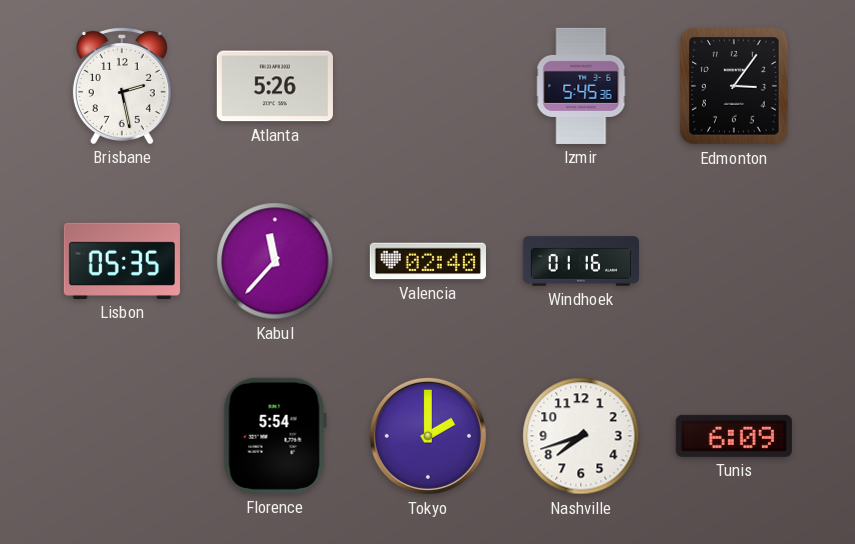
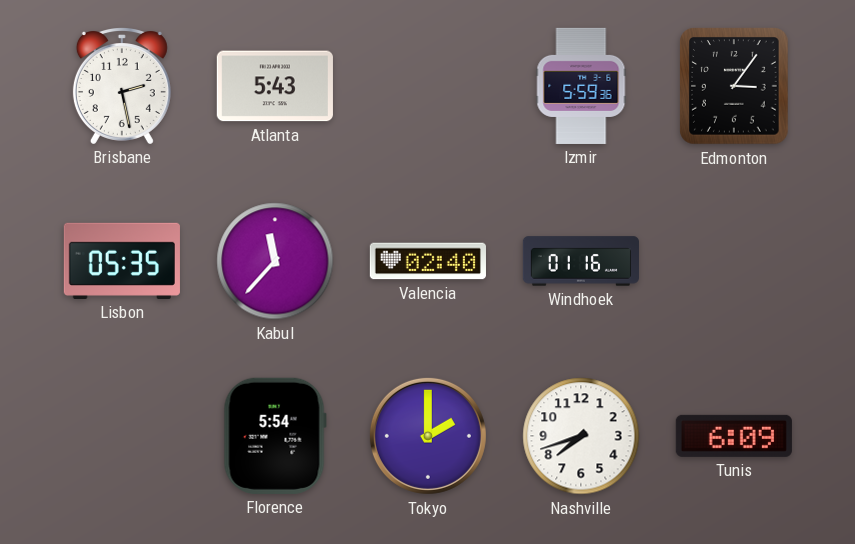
Atlanta: 5:26 -> 5:43
Izmir: 5:45 -> 5:59
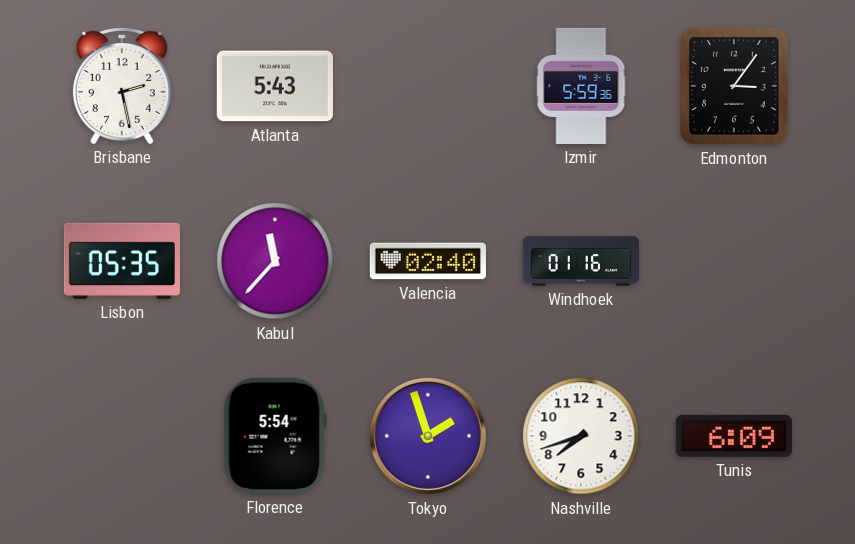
Tokyo: 2:00 -> 1:57
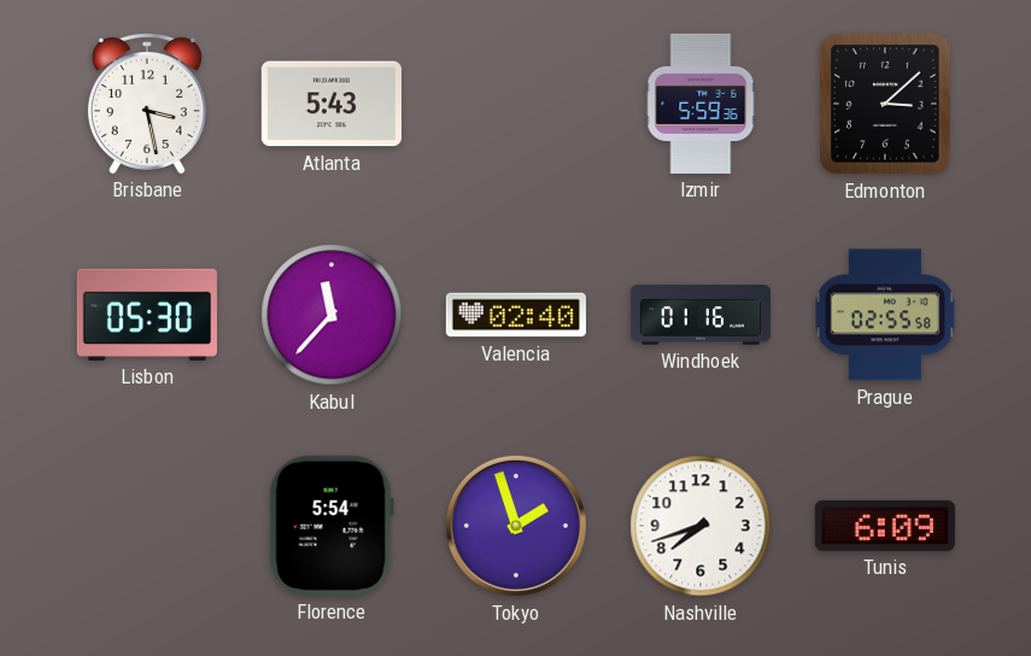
Brisbane: 2:28 -> 3:28
Edmonton: 3:06 -> 3:08
Lisbon: 05:35 -> 05:30
Prague: none -> 02:55
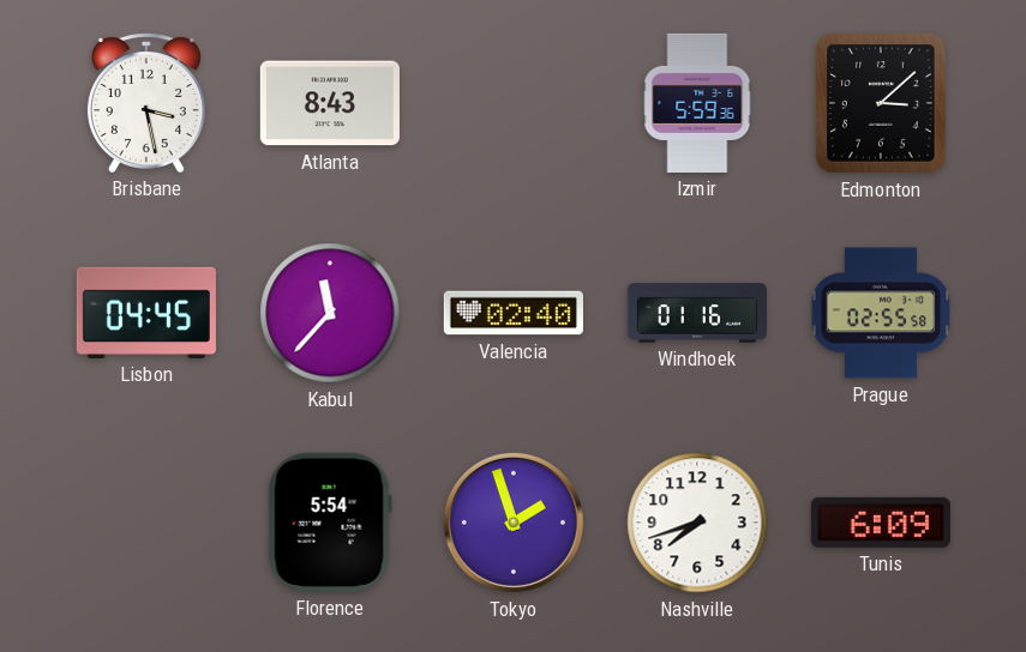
Atlanta: 5:43 -> 8:43
Lisbon: 05:30 -> 04:45
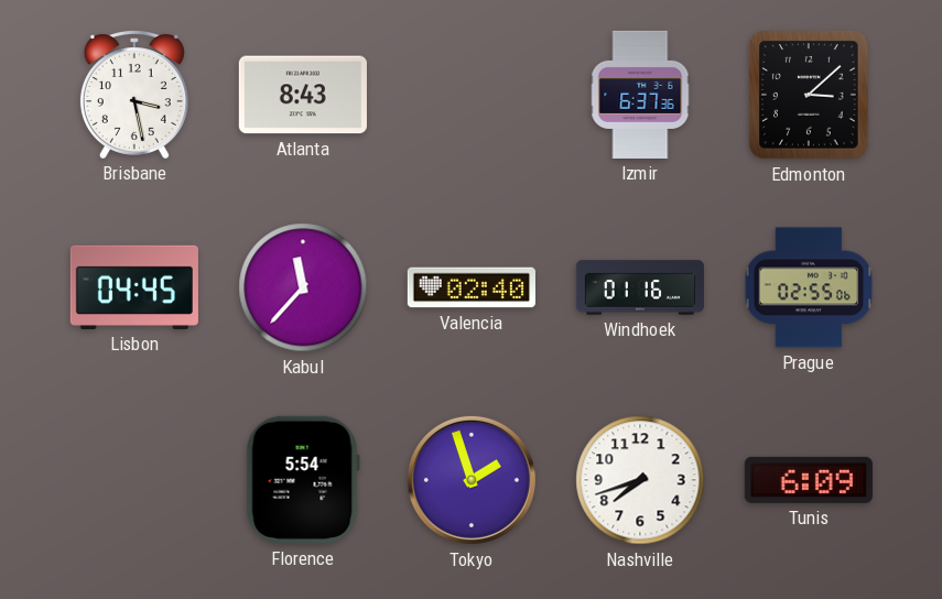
Izmir: 5:59 -> 6:37
Prague: 02:55:58 -> 02:55:06
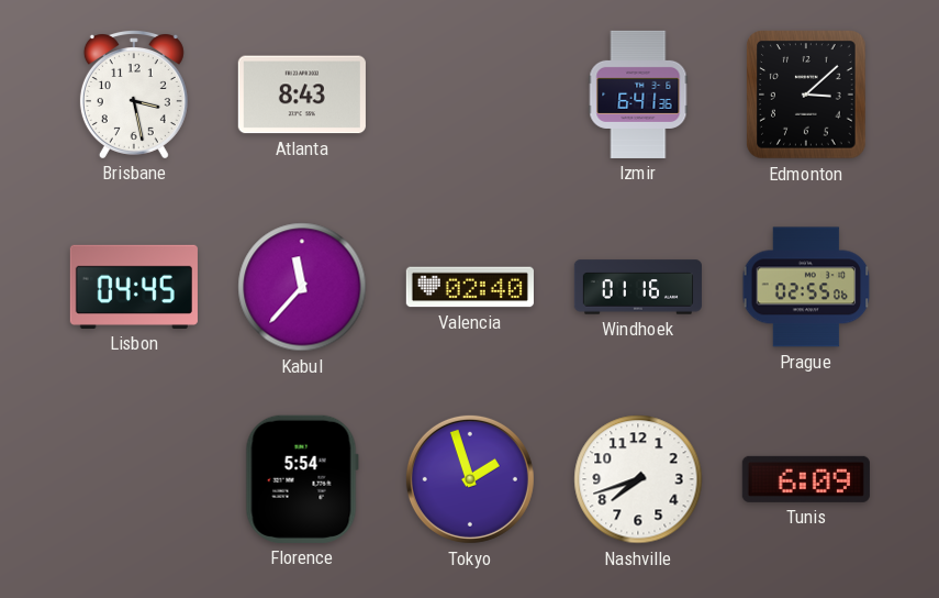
Izmir: 6:37 -> 6:41
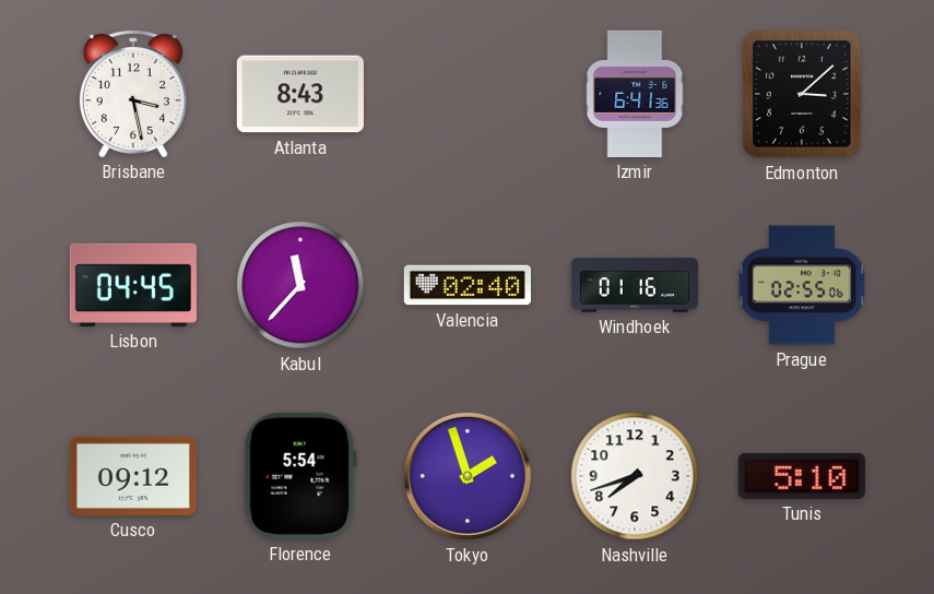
Cusco: none -> 09:12
Tunis: 6:09 -> 5:10
